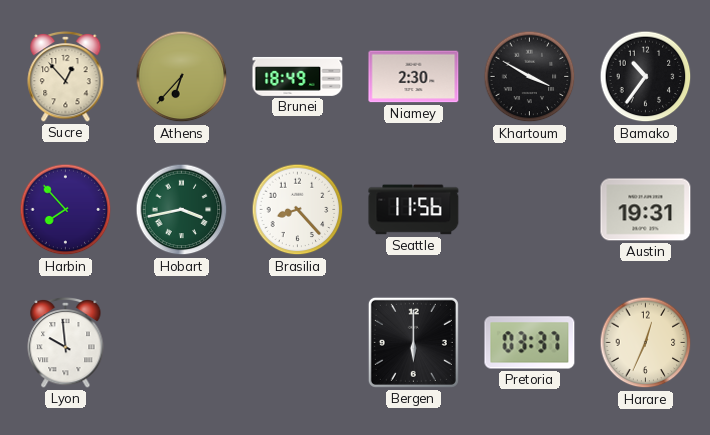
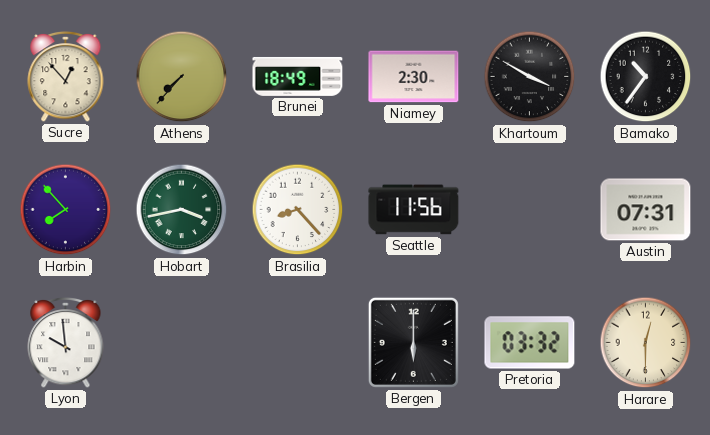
Athens: 6:37 -> 7:37
Austin: 19:31 -> 07:31
Pretoria: 03:37 -> 03:32
Harare: 12:34 -> 12:30
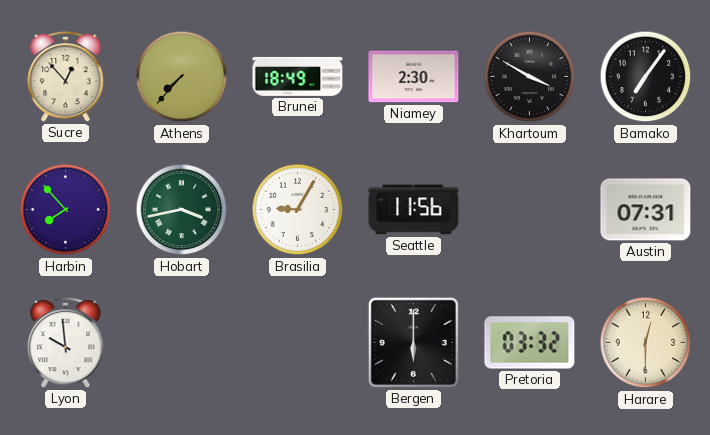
Bamako: 10:36 -> 7:06
Brasilia: 8:23 -> 9:05
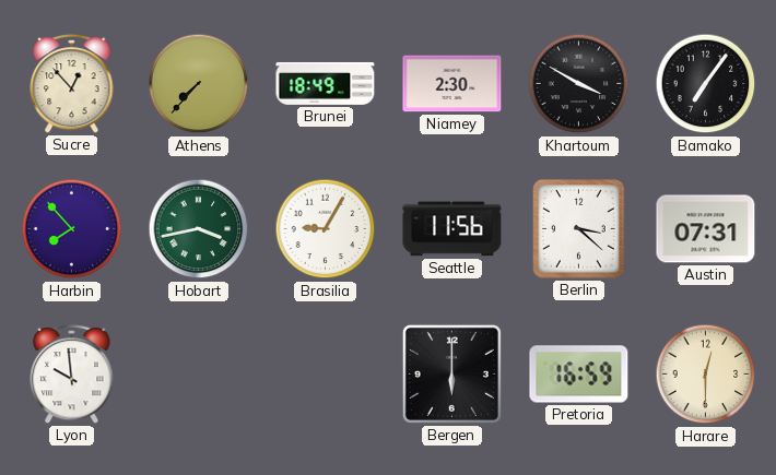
Berlin: none -> 3:22
Pretoria: 03:32 -> 16:59
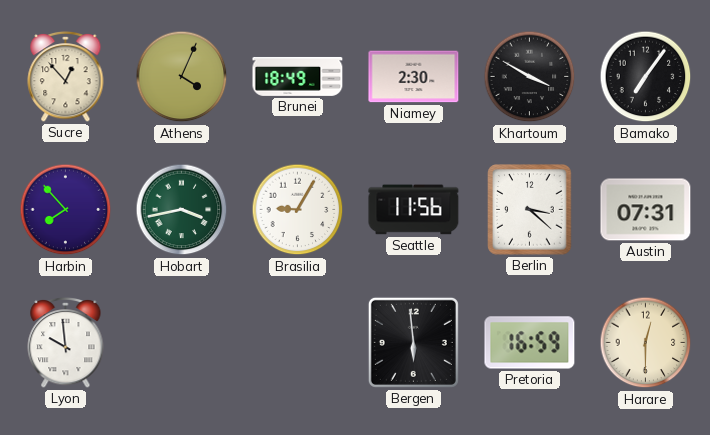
Athens: 7:37 -> 4:04
Bergen: 6:00 -> 5:59
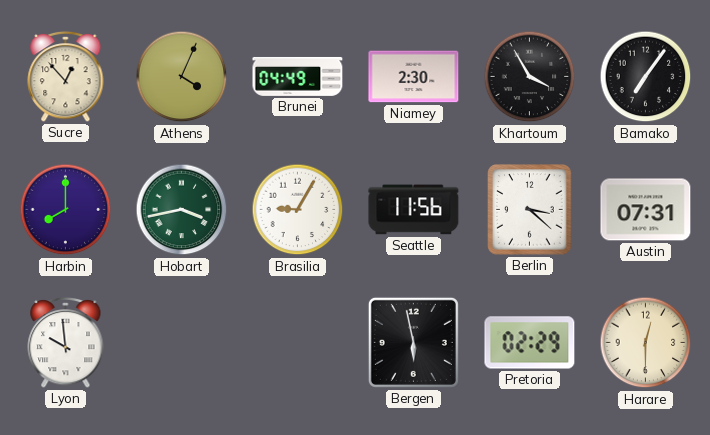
Brunei: 18:49 -> 04:49
Khartoum: 3:50 -> 3:55
Harbin: 7:53 -> 8:00
Bergen: 5:59 -> 5:58
Pretoria: 16:59 -> 02:29
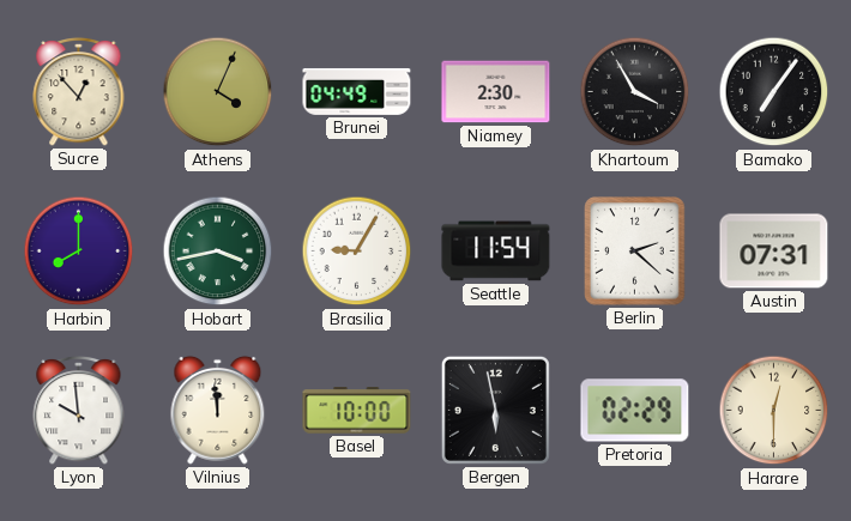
Seattle: 11:56 -> 11:54
Berlin: 3:22 -> 2:22
Vilnius: none -> 11:59
Basel: none -> 10:00
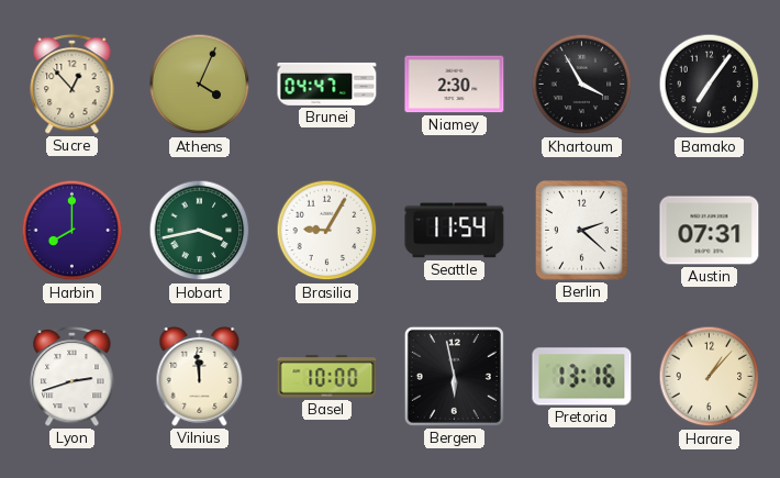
Brunei: 04:49 -> 04:47
Lyon: 9:59 -> 2:42
Pretoria: 02:29 -> 13:16
Harare: 12:30 -> 1:07
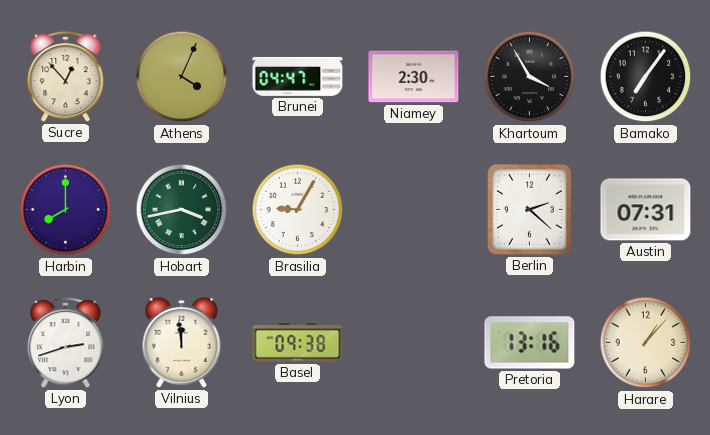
Seattle: 11:54 -> none
Basel: 10:00 -> 09:38
Bergen: 5:58 -> none
